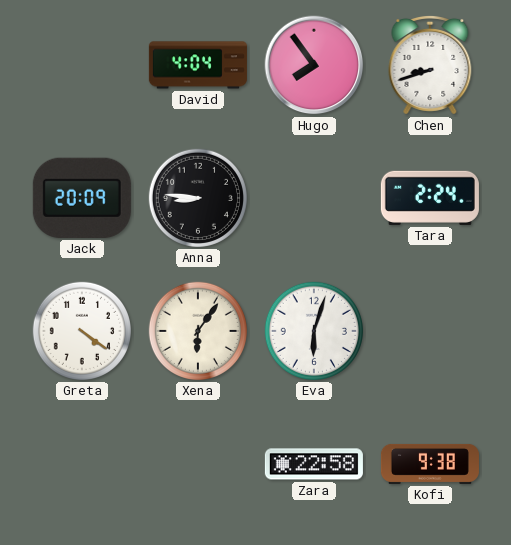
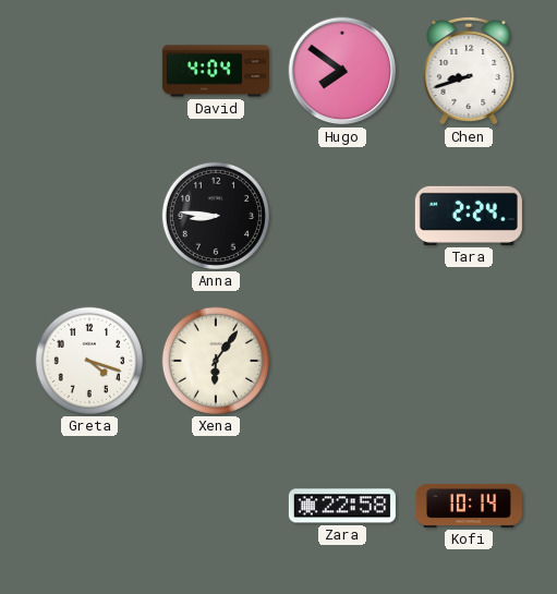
Hugo: 7:54 -> 7:51
Jack: 20:09 -> none
Greta: 4:21 -> 4:18
Eva: 6:03 -> none
Kofi: 9:38 -> 10:14
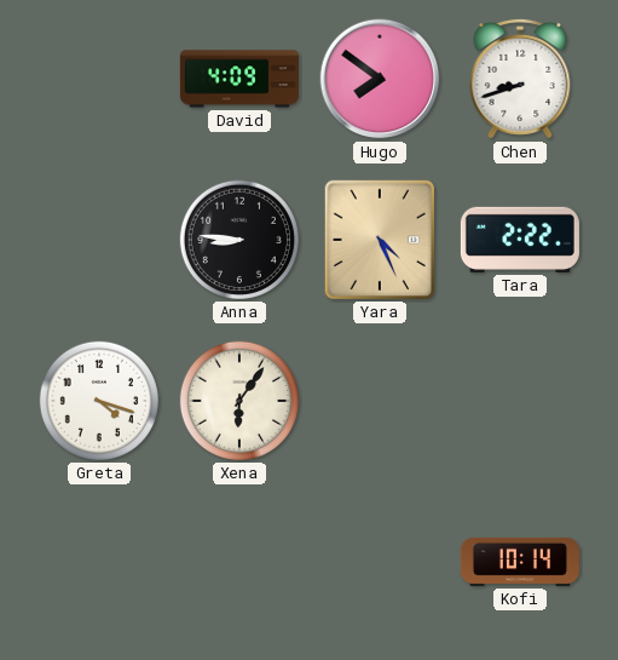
David: 4:04 -> 4:09
Yara: none -> 4:26
Tara: 2:24 -> 2:22
Zara: 22:58 -> none
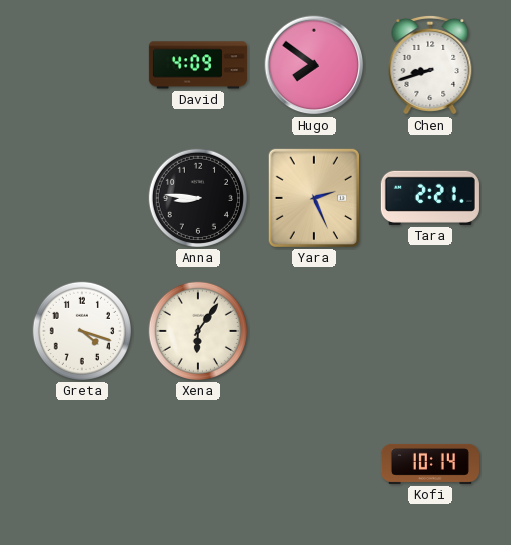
Yara: 4:26 -> 2:26
Tara: 2:22 -> 2:21
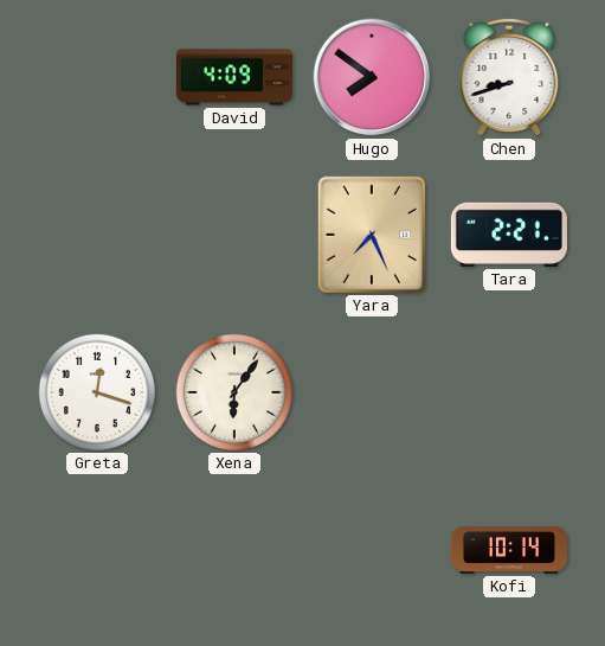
Anna: 8:46 -> none
Yara: 2:26 -> 7:26
Greta: 4:18 -> 12:18
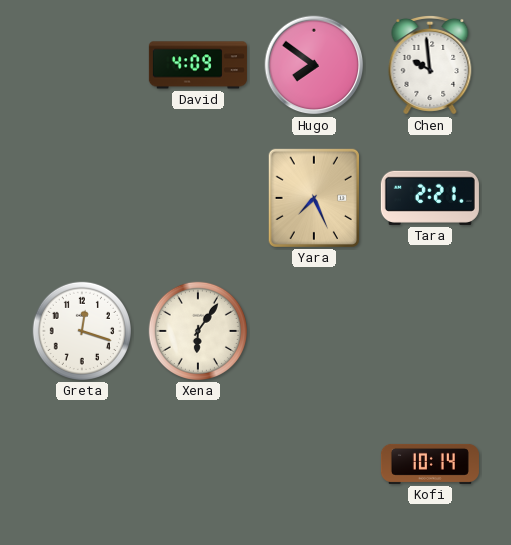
Chen: 8:42 -> 9:59
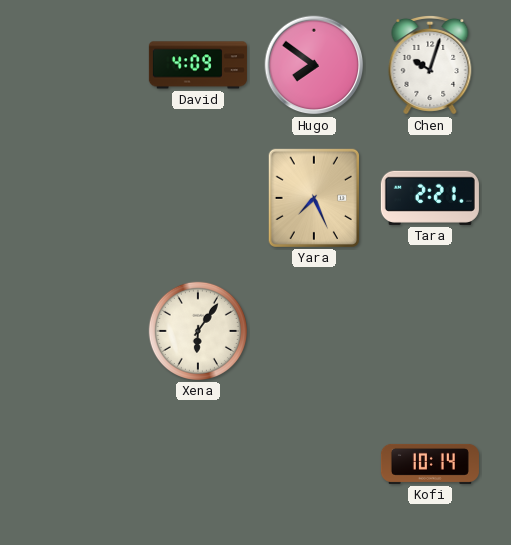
Chen: 9:59 -> 10:03
Greta: 12:18 -> none
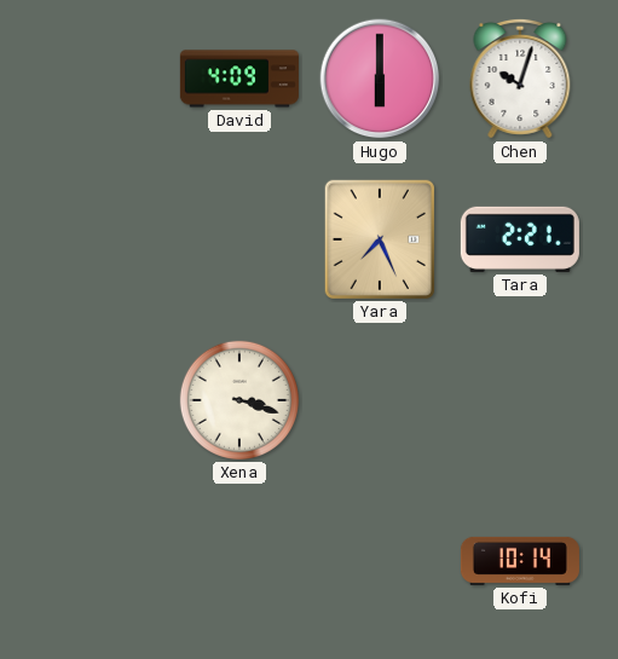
Hugo: 7:51 -> 6:00
Xena: 6:06 -> 3:18
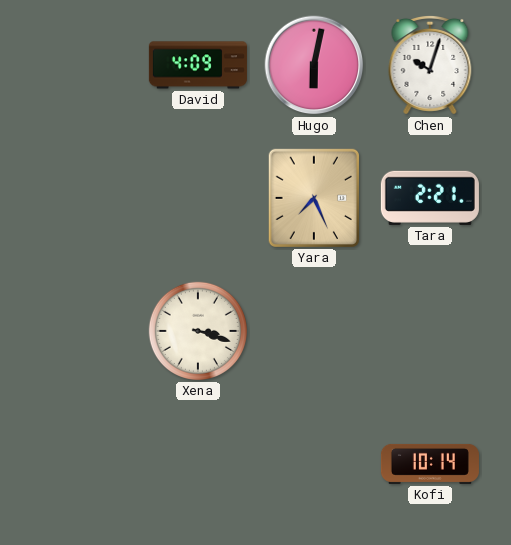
Hugo: 6:00 -> 6:02
